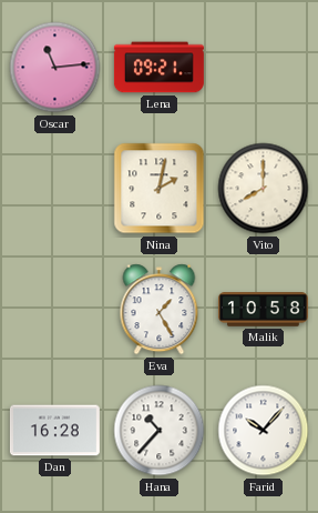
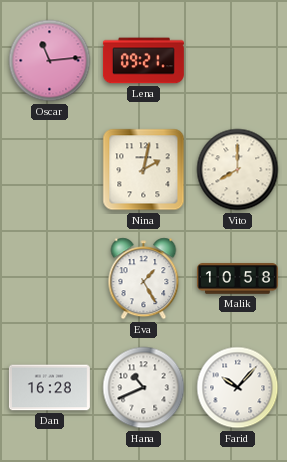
Hana: 10:37 -> 10:41
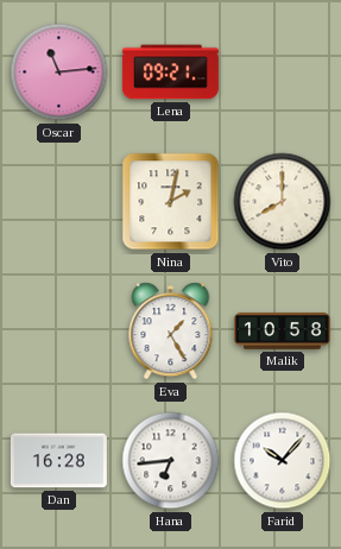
Hana: 10:41 -> 6:44
